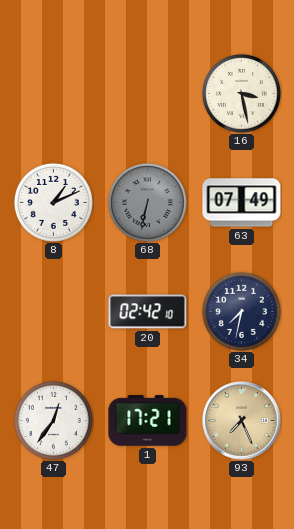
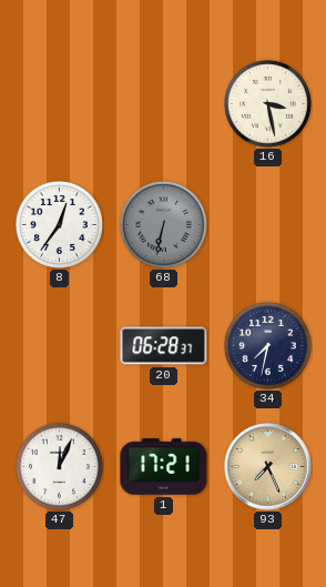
8: 1:11 -> 12:36
63: 07:49 -> none
20: 02:42 -> 06:28
47: 12:36 -> 12:04
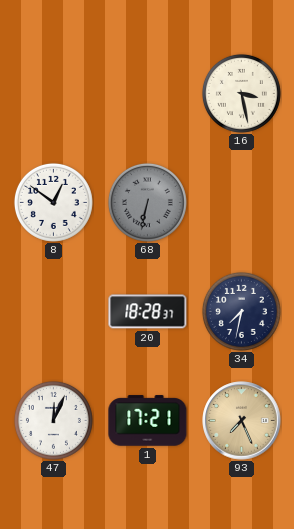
8: 12:36 -> 12:51
20: 06:28 -> 18:28
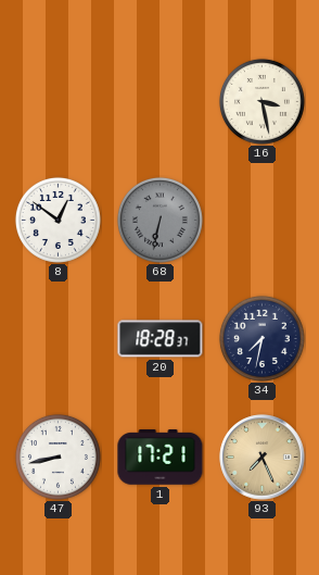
47: 12:04 -> 8:43
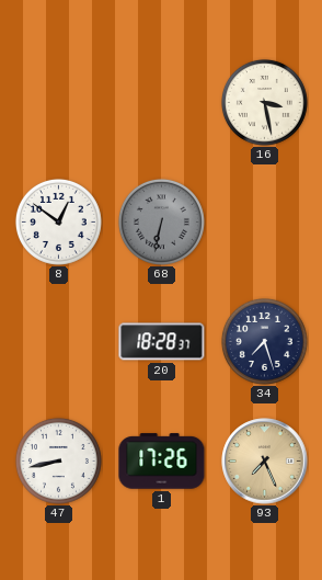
34: 7:32 -> 7:27
1: 17:21 -> 17:26
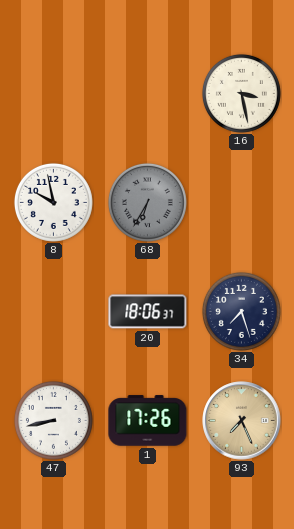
8: 12:51 -> 9:58
68: 6:32 -> 6:35
20: 18:28 -> 18:06
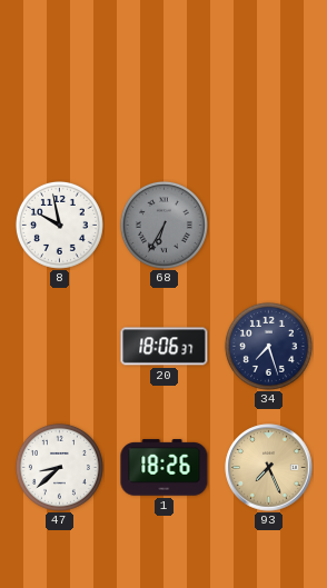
16: 3:28 -> none
47: 8:43 -> 8:38
1: 17:26 -> 18:26
